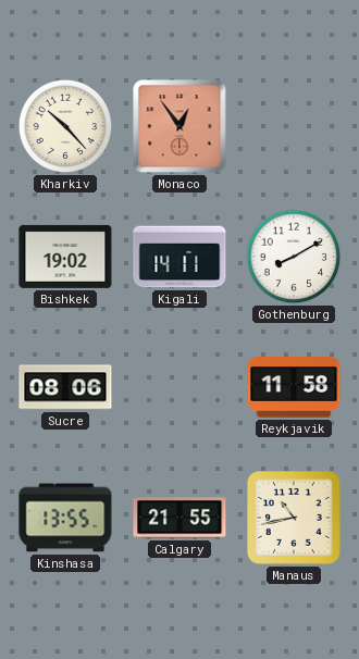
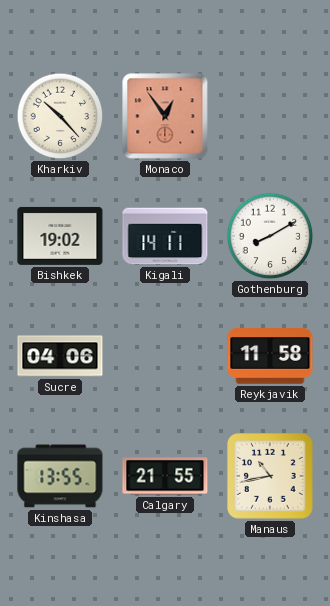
Sucre: 08:06 -> 04:06
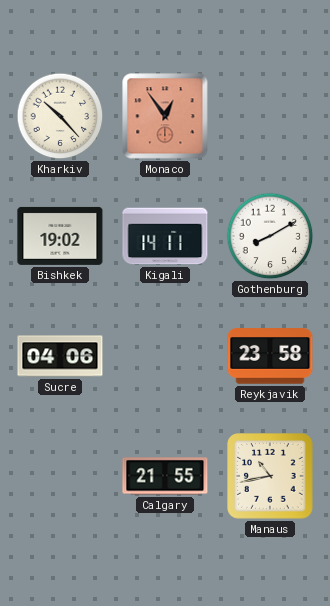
Reykjavik: 11:58 -> 23:58
Kinshasa: 13:55 -> none
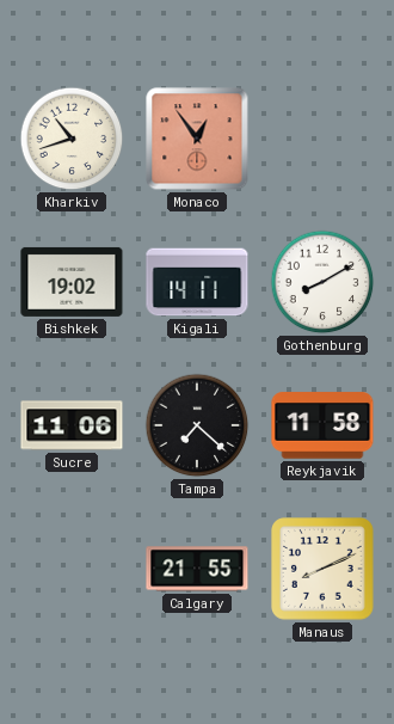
Kharkiv: 10:23 -> 10:42
Sucre: 04:06 -> 11:06
Tampa: none -> 7:22
Reykjavik: 23:58 -> 11:58
Manaus: 10:43 -> 8:11
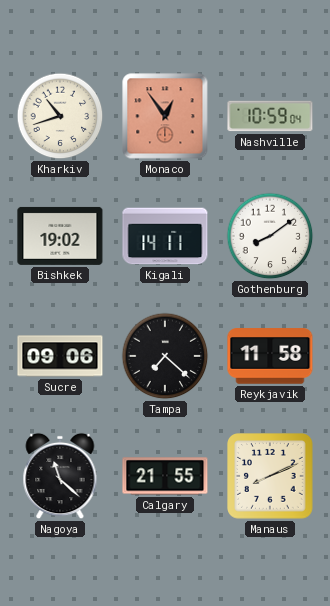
Nashville: none -> 10:59
Gothenburg: 8:10 -> 8:09
Sucre: 11:06 -> 09:06
Nagoya: none -> 11:22
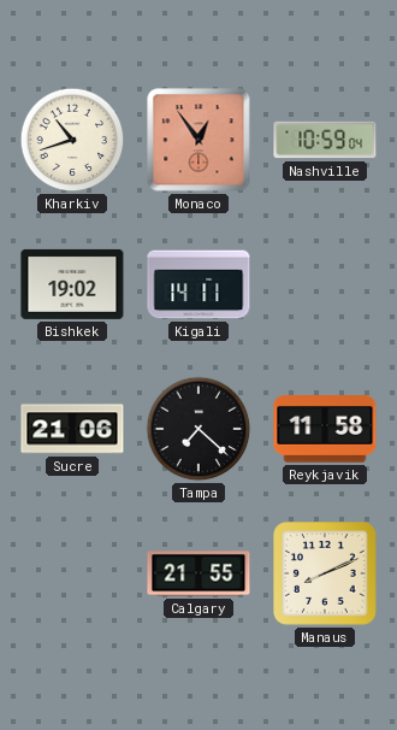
Gothenburg: 8:09 -> none
Sucre: 09:06 -> 21:06
Nagoya: 11:22 -> none
